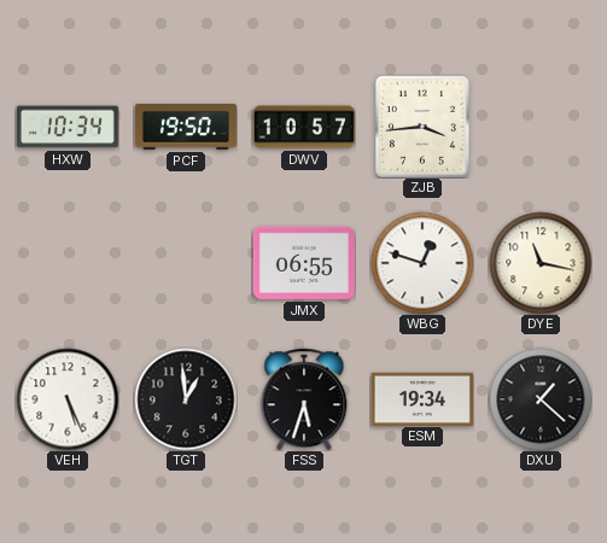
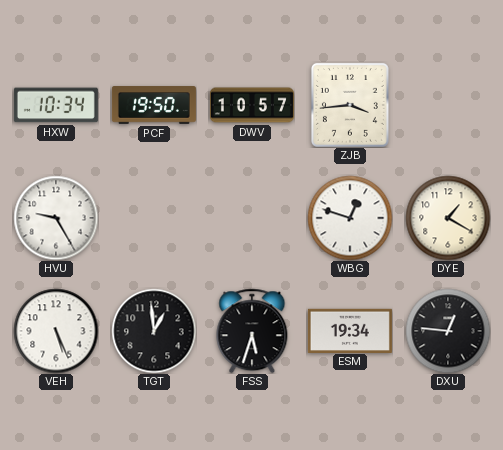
HVU: none -> 9:25
JMX: 06:55 -> none
DYE: 11:17 -> 1:20
DXU: 1:22 -> 12:46
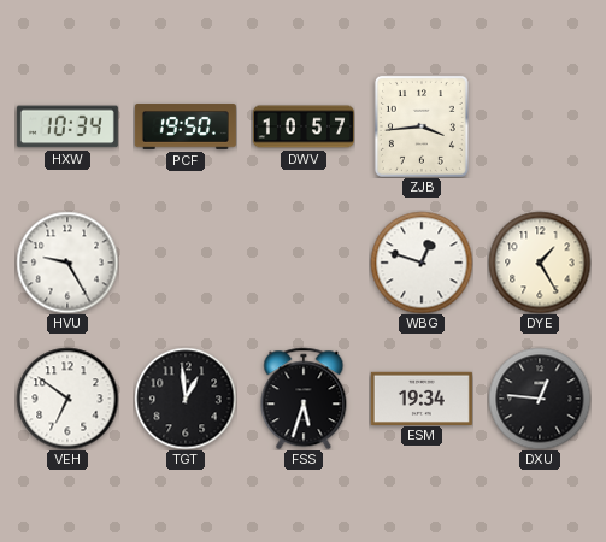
DYE: 1:20 -> 1:25
VEH: 5:26 -> 6:51
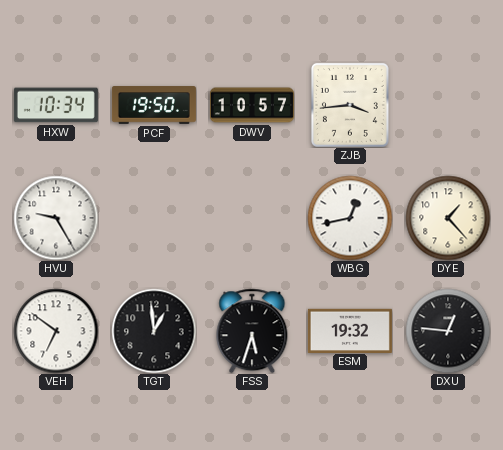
WBG: 12:48 -> 12:43
DYE: 1:25 -> 1:23
ESM: 19:34 -> 19:32
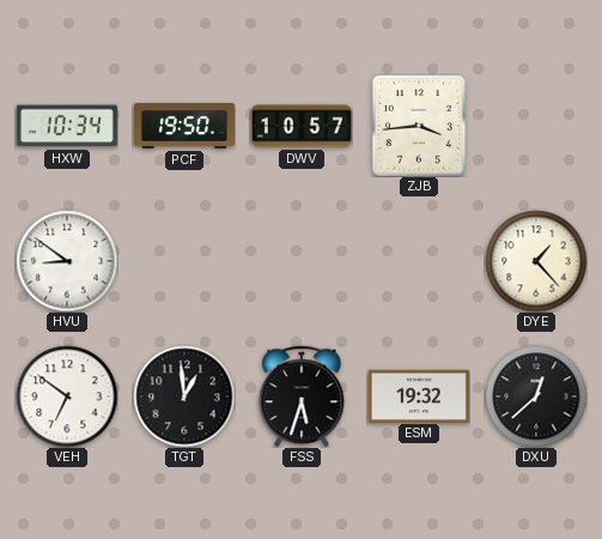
HVU: 9:25 -> 8:51
WBG: 12:43 -> none
DXU: 12:46 -> 12:38
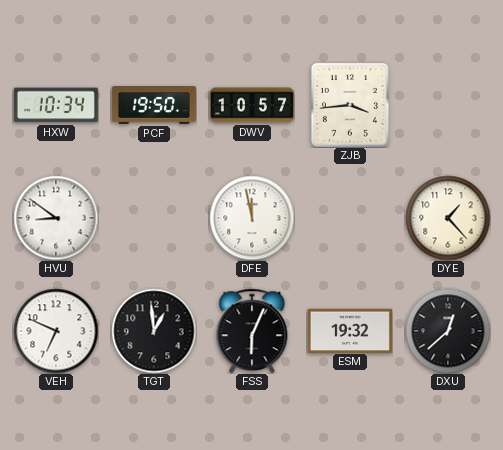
DFE: none -> 11:58
VEH: 6:51 -> 6:49
FSS: 5:33 -> 6:04
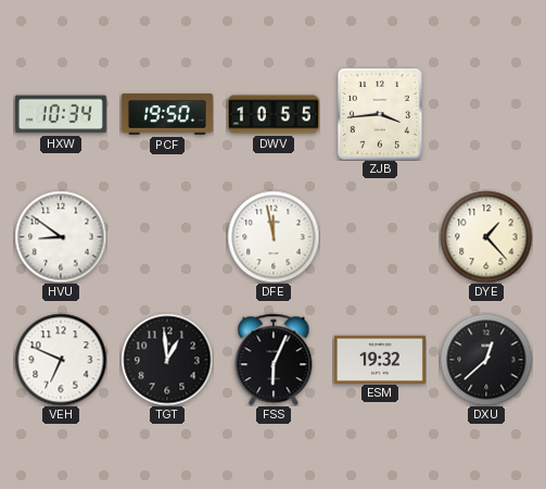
DWV: 10:57 -> 10:55
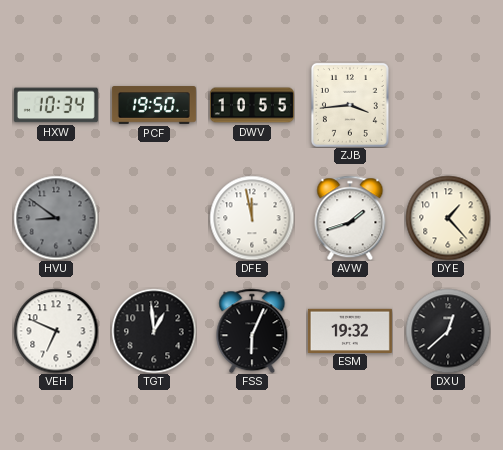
HVU dial: white -> grey
AVW: none -> 1:42
